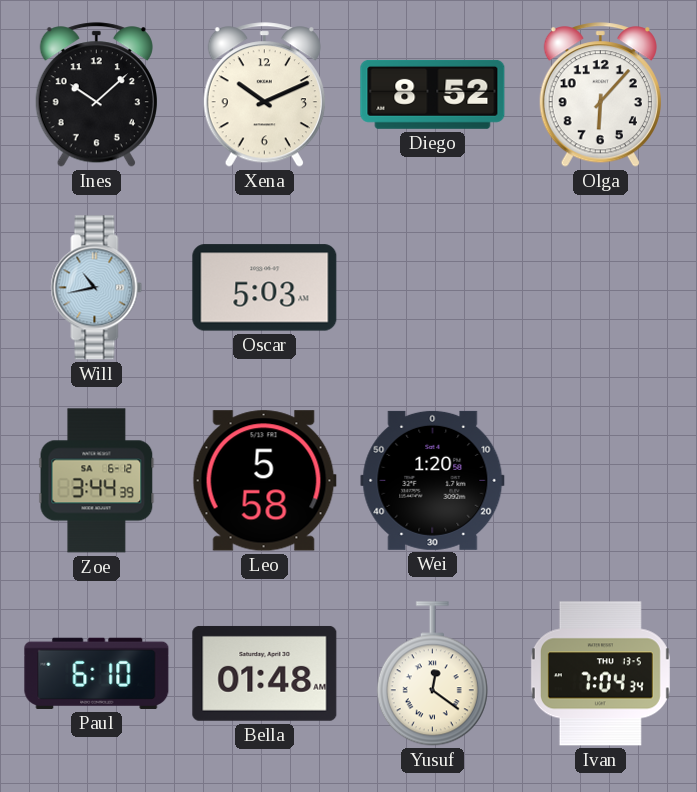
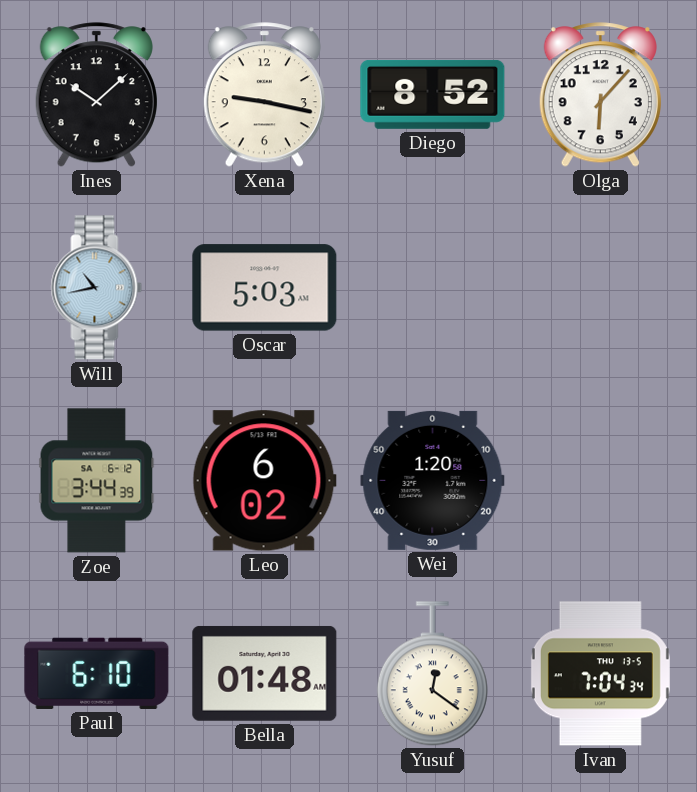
Xena: 10:11 -> 9:17
Leo: 5:58 -> 6:02
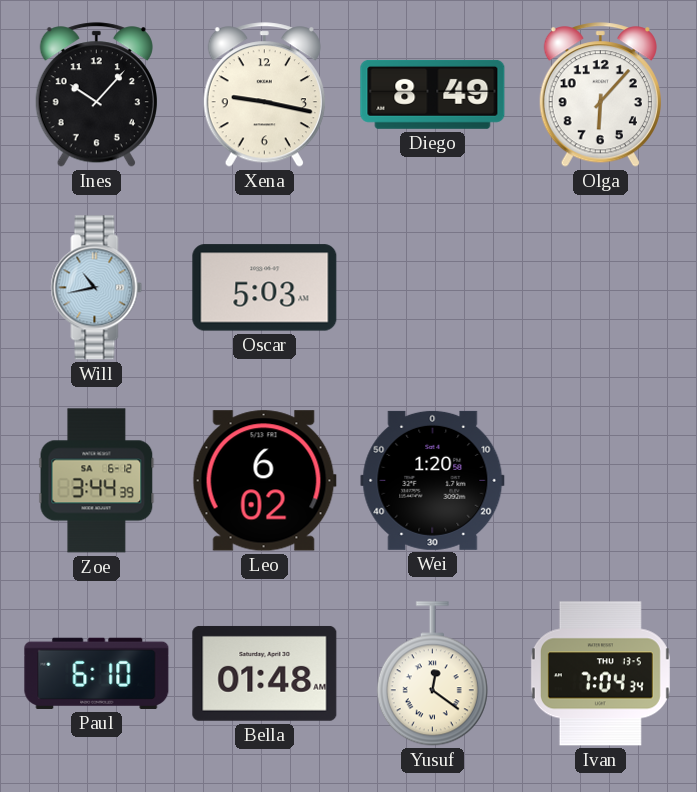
Ines: 10:08 -> 10:07
Diego: 8:52 -> 8:49
